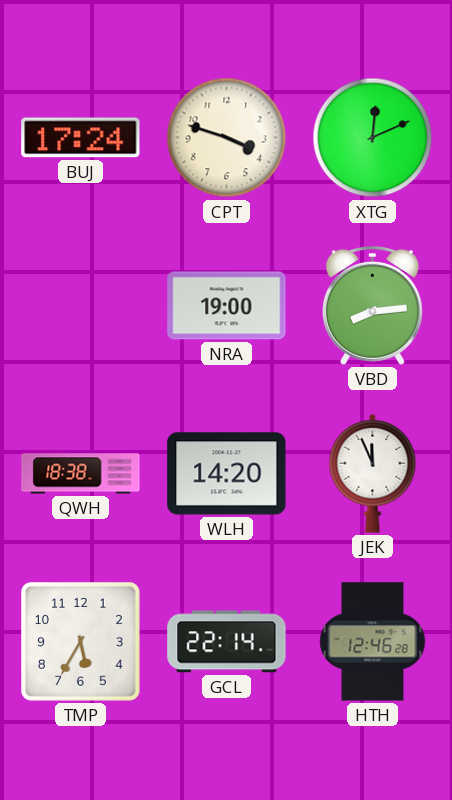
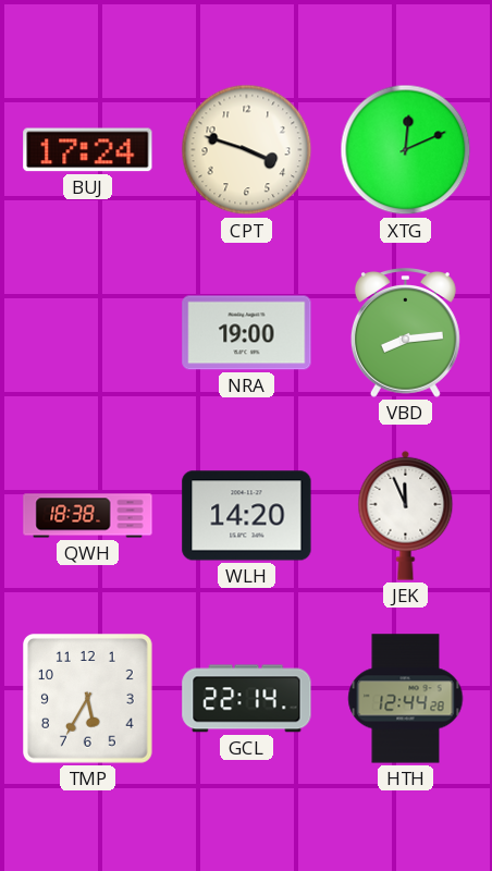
HTH: 12:46 -> 12:44
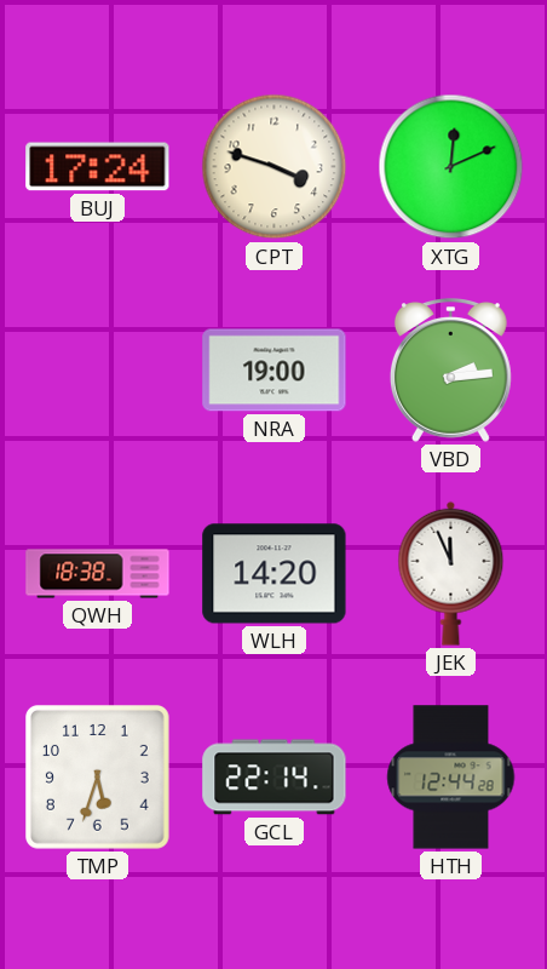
VBD: 8:14 -> 2:14
TMP: 5:35 -> 5:33
